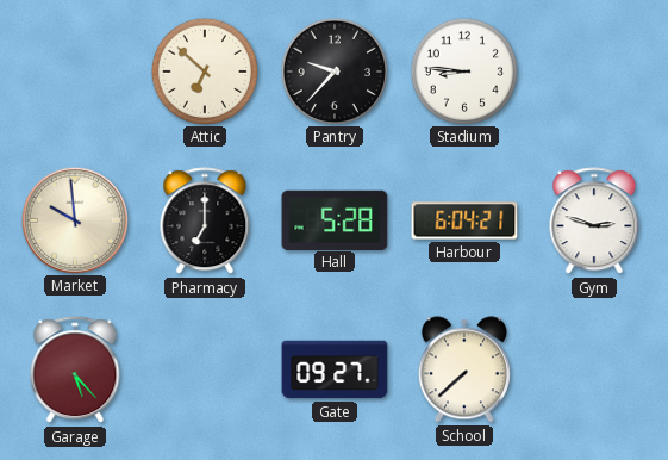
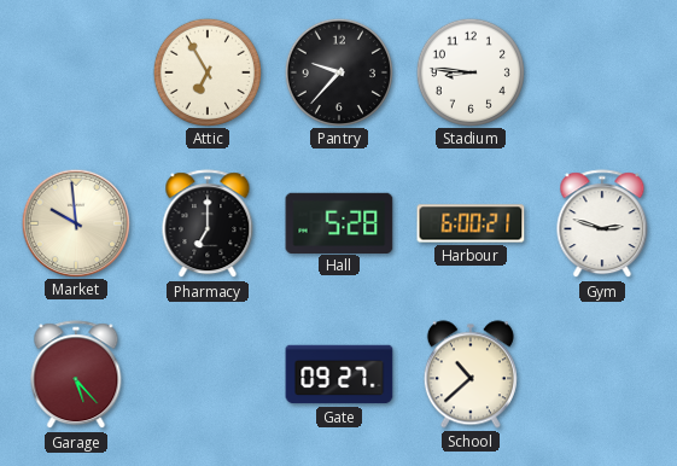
Attic: 6:52 -> 6:55
Harbour: 6:04 -> 6:00
School: 7:38 -> 10:38
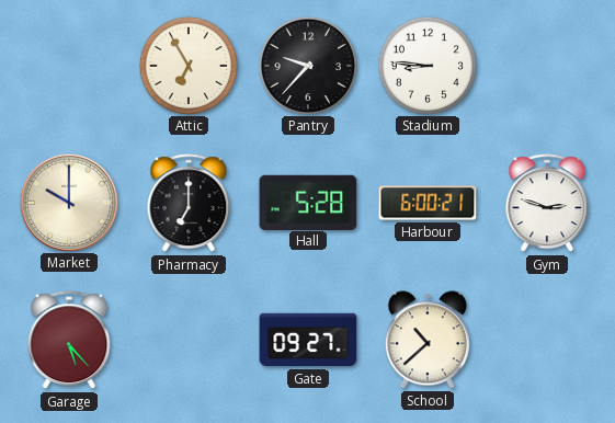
Market: 9:59 -> 10:00
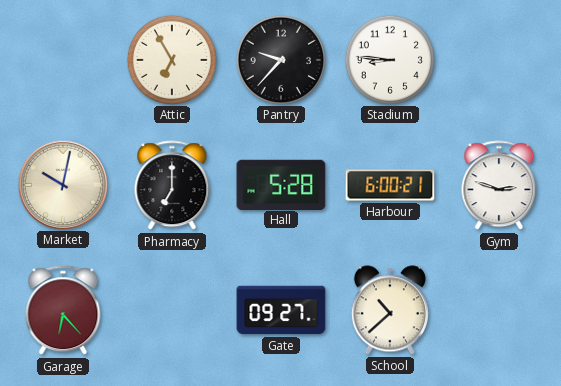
Market: 10:00 -> 10:02
Garage: 5:23 -> 6:23
